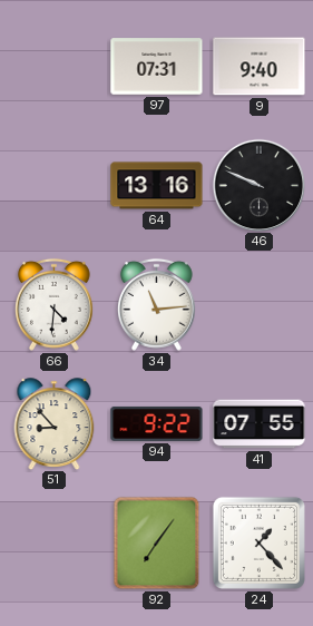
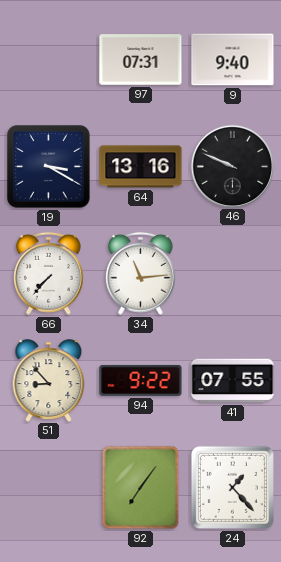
19: none -> 3:20
66: 4:31 -> 7:37
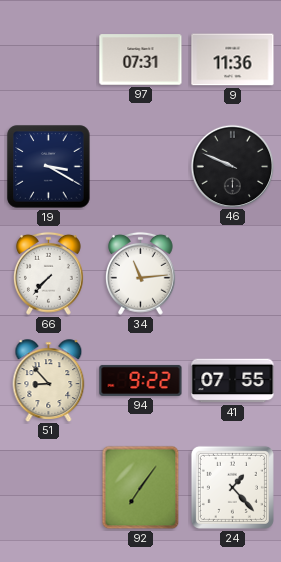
9: 9:40 -> 11:36
64: 13:16 -> none
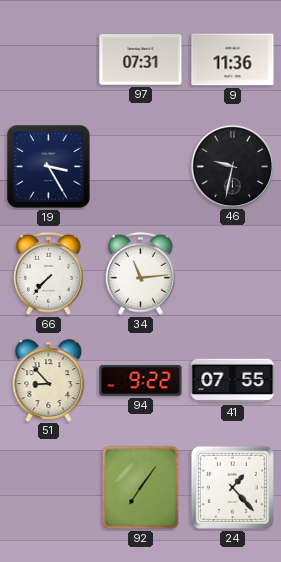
19: 3:20 -> 3:25
46: 9:49 -> 9:32
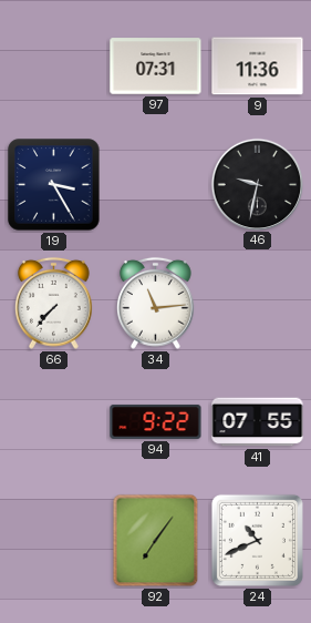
51: 8:53 -> none
24: 1:23 -> 10:41
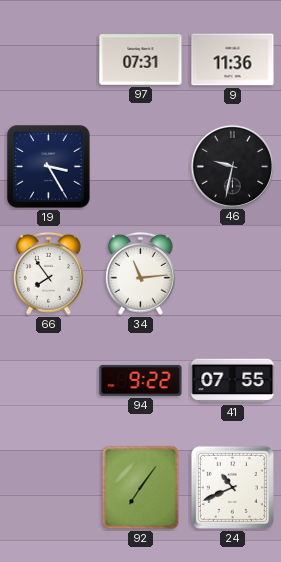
66: 7:37 -> 7:54
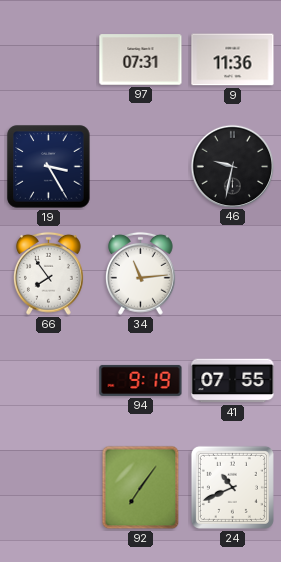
94: 9:22 -> 9:19
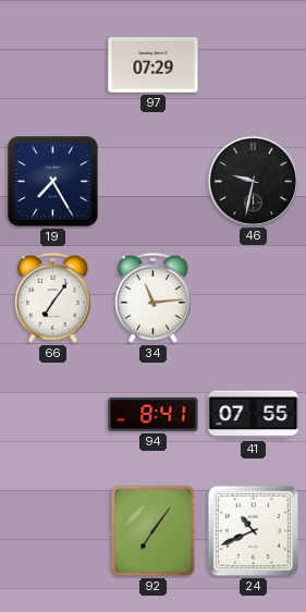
97: 07:31 -> 07:29
9: 11:36 -> none
19: 3:25 -> 7:25
66: 7:54 -> 7:06
94: 9:19 -> 8:41
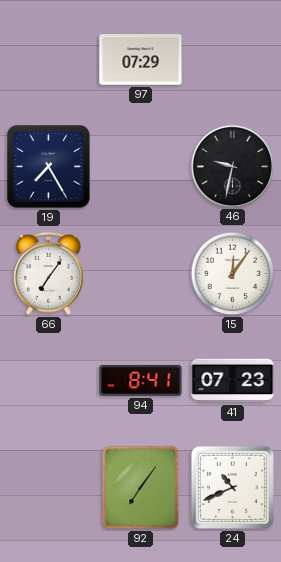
34: 11:14 -> none
15: none -> 12:06
41: 07:55 -> 07:23
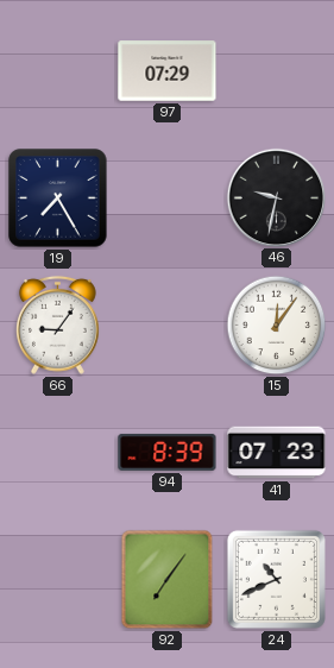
66: 7:06 -> 9:06
94: 8:41 -> 8:39
